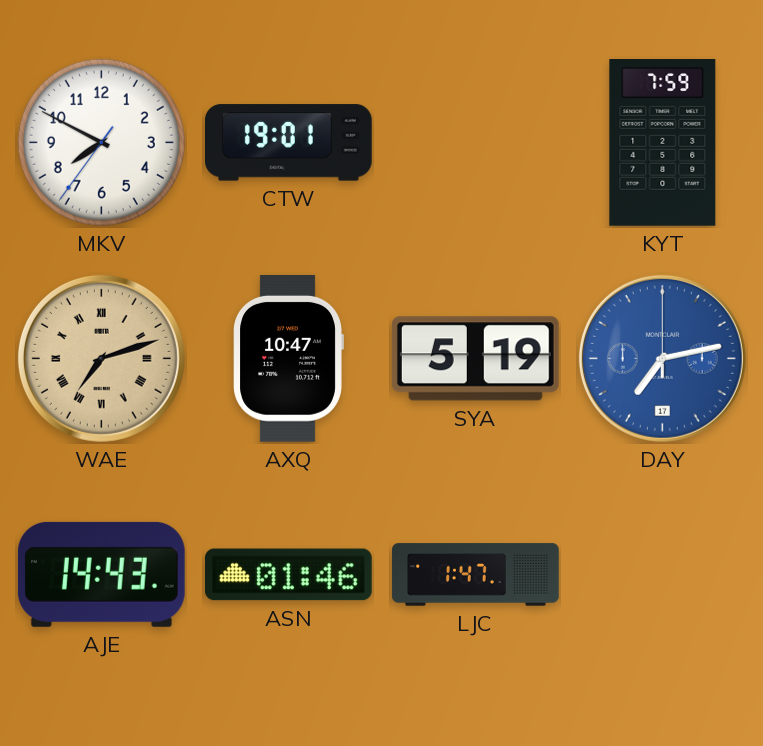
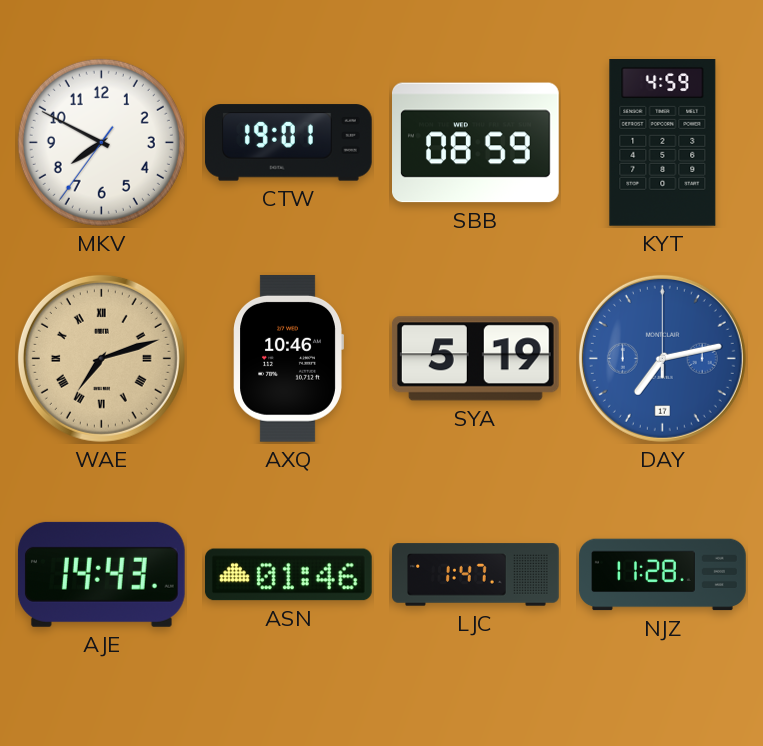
SBB: none -> 08:59
KYT: 7:59 -> 4:59
AXQ: 10:47 -> 10:46
NJZ: none -> 11:28
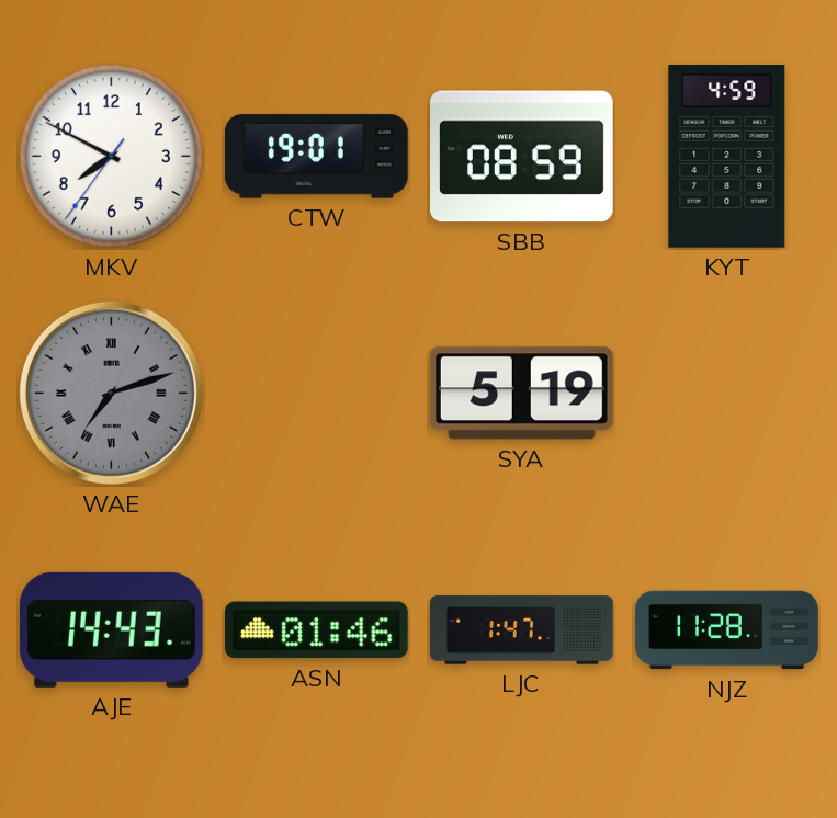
WAE dial: champagne -> grey
AXQ: 10:46 -> none
DAY: 7:13 -> none
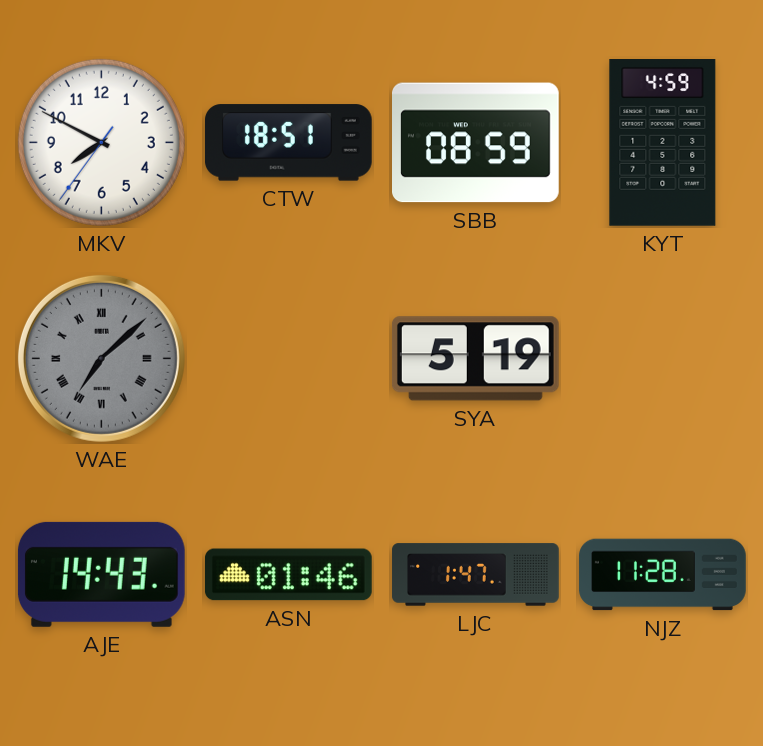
CTW: 19:01 -> 18:51
WAE: 7:12 -> 7:08
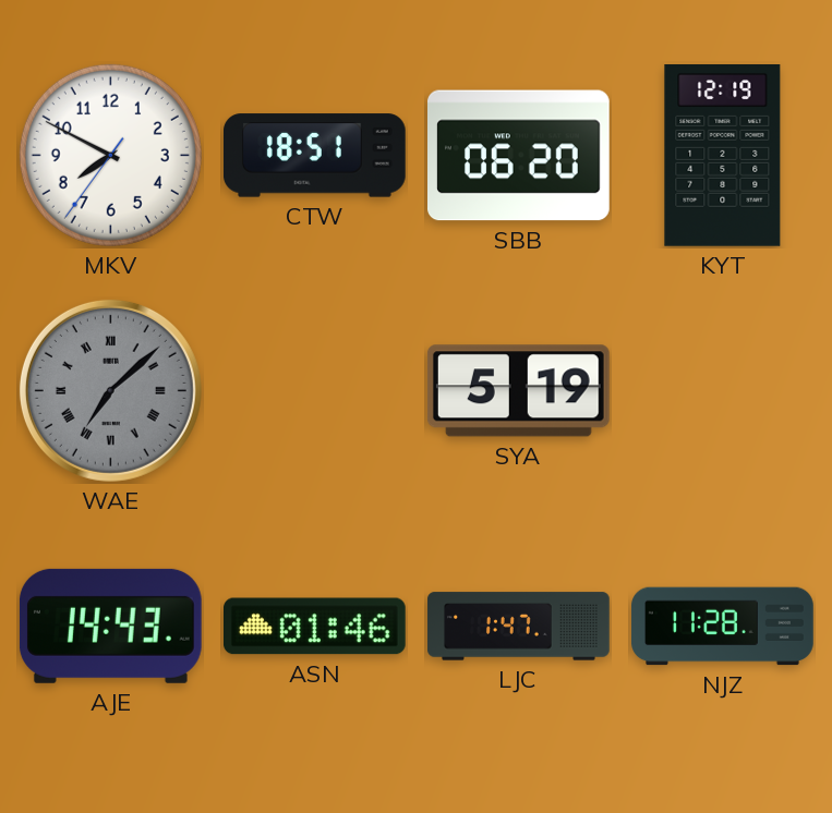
SBB: 08:59 -> 06:20
KYT: 4:59 -> 12:19
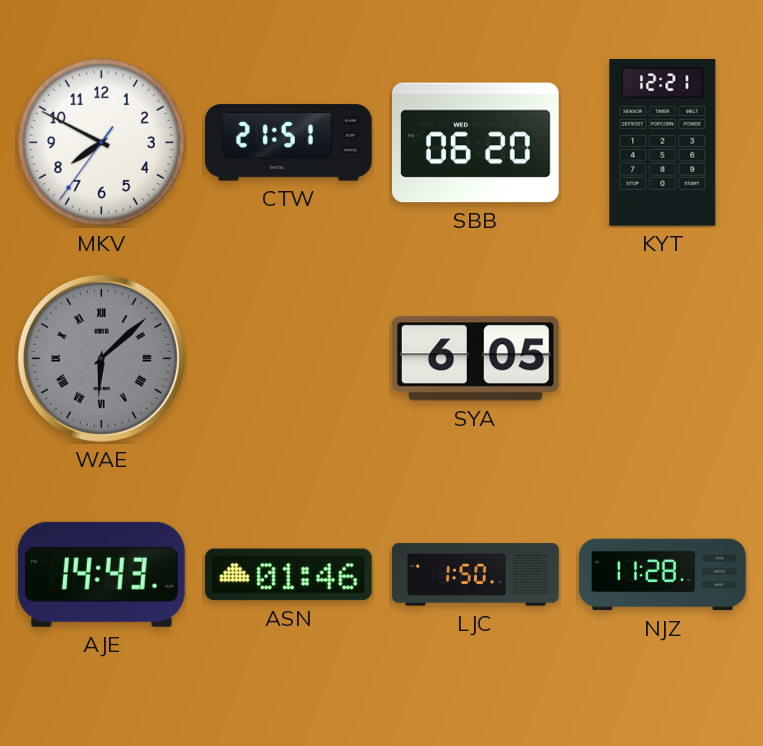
CTW: 18:51 -> 21:51
KYT: 12:19 -> 12:21
WAE: 7:08 -> 6:08
SYA: 5:19 -> 6:05
LJC: 1:47 -> 1:50
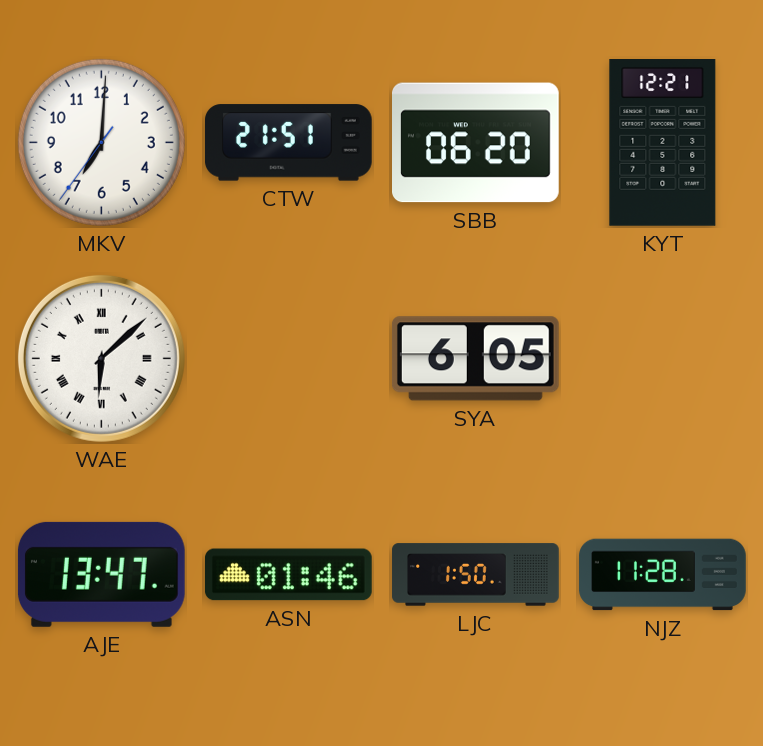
MKV: 7:49 -> 7:00
WAE dial: grey -> white
AJE: 14:43 -> 13:47
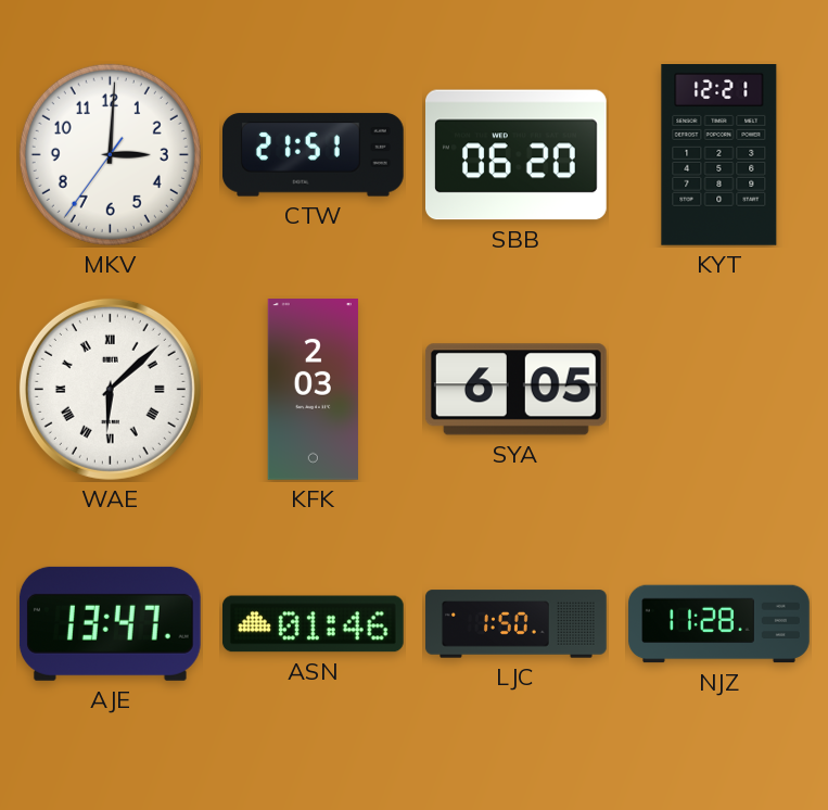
MKV: 7:00 -> 3:00
KFK: none -> 2:03
